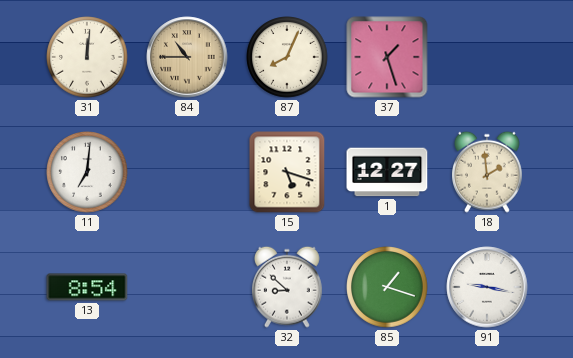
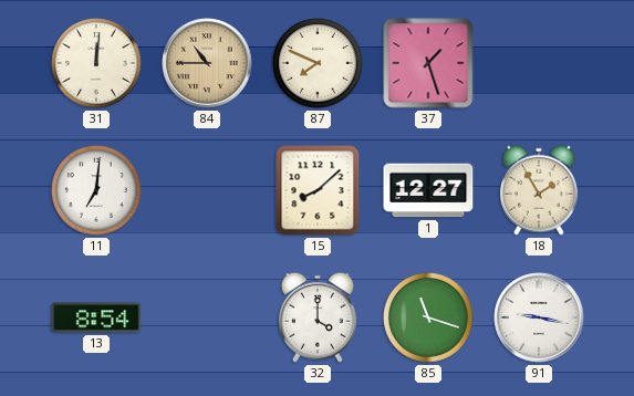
87: 8:04 -> 7:49
15: 5:18 -> 8:08
18: 1:59 -> 1:55
32: 8:52 -> 4:00
85: 1:18 -> 11:18
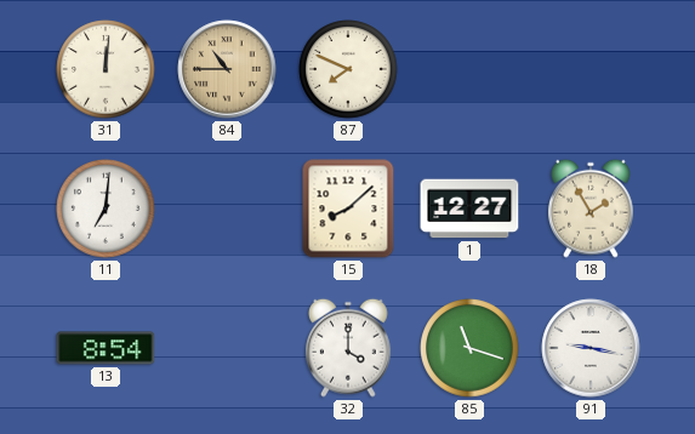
37: 1:27 -> none
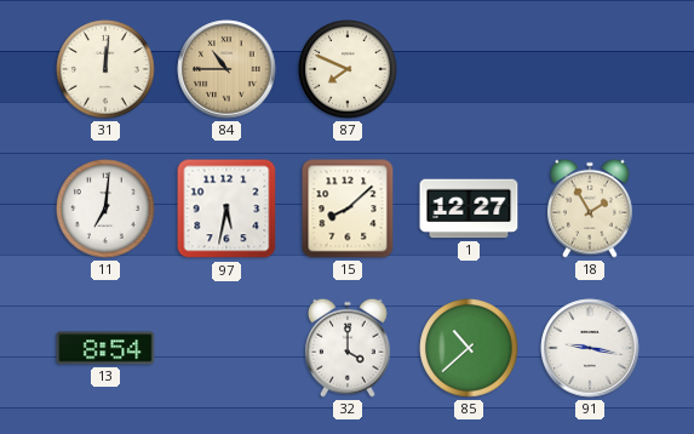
97: none -> 5:32
85: 11:18 -> 10:38
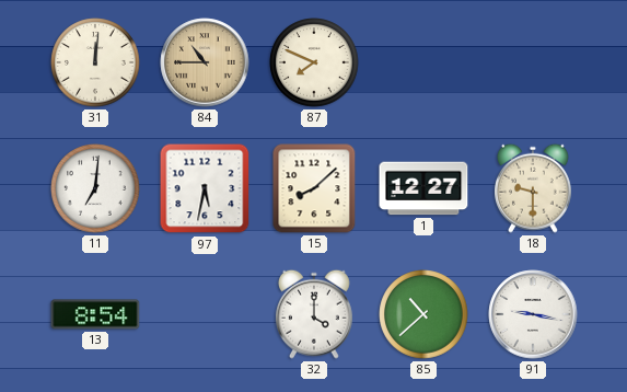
18: 1:55 -> 9:30
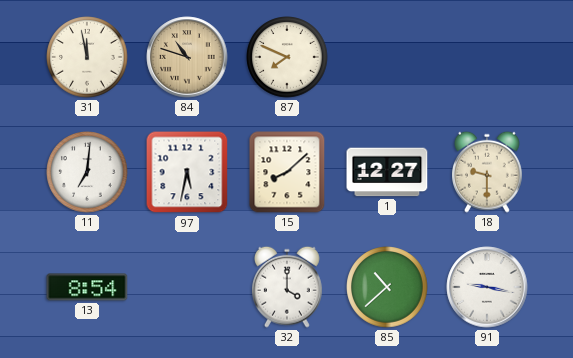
31: 12:01 -> 11:58
84: 10:45 -> 10:48
